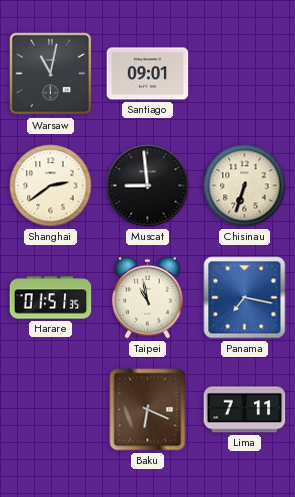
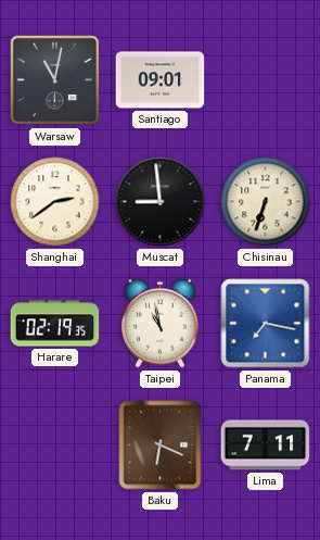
Harare: 01:51 -> 02:19
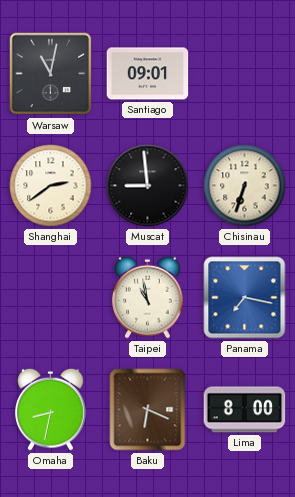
Harare: 02:19 -> none
Omaha: none -> 8:32
Lima: 7:11 -> 8:00
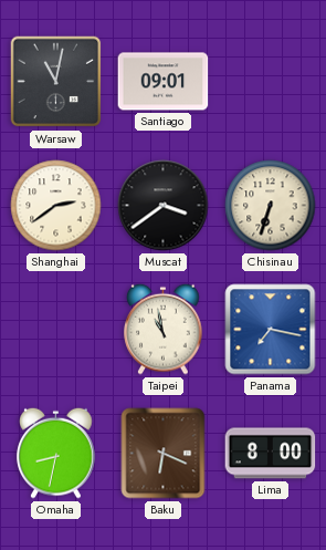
Muscat: 8:59 -> 3:39
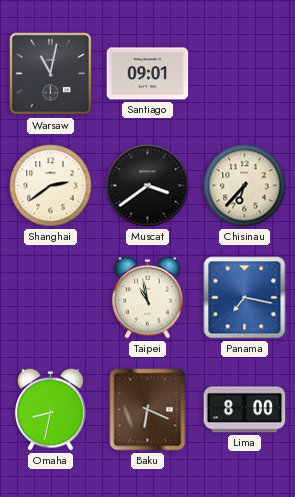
Chisinau: 6:33 -> 6:37
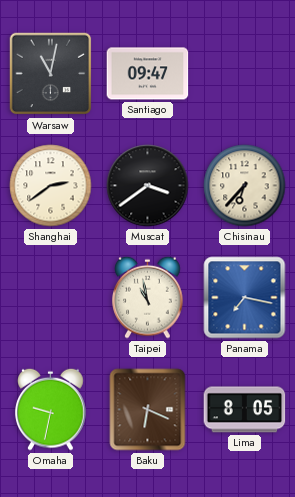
Santiago: 09:01 -> 09:47
Omaha: 8:32 -> 9:32
Lima: 8:00 -> 8:05
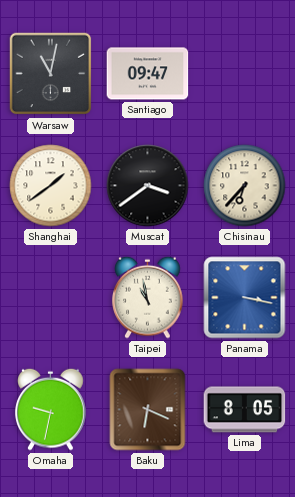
Shanghai: 2:39 -> 1:39
Panama: 7:17 -> 3:17
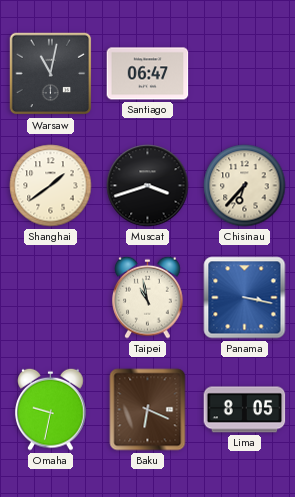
Santiago: 09:47 -> 06:47
Muscat: 3:39 -> 3:42
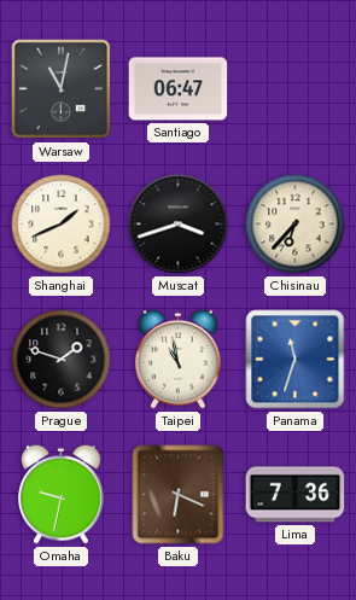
Shanghai: 1:39 -> 1:41
Prague: none -> 1:48
Panama: 3:17 -> 11:33
Lima: 8:05 -> 7:36
